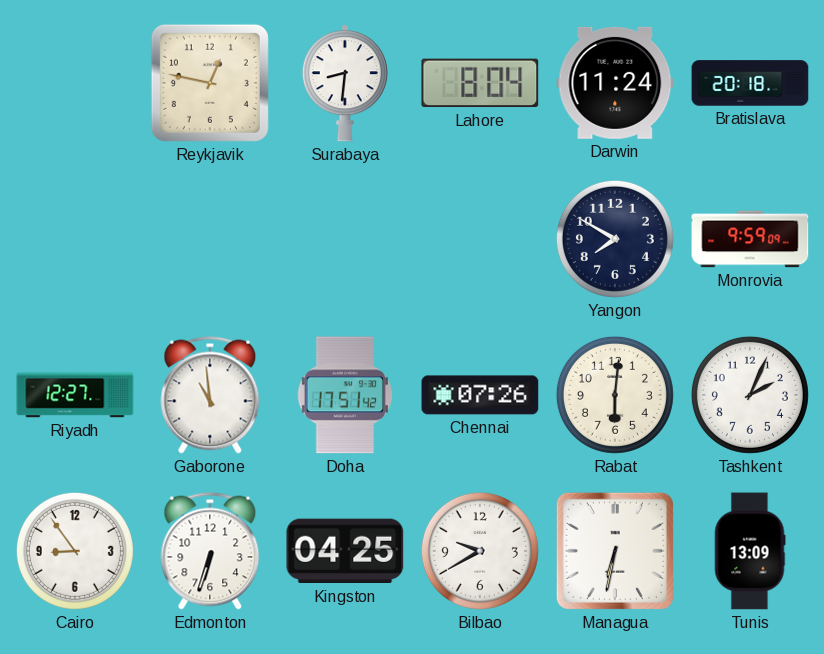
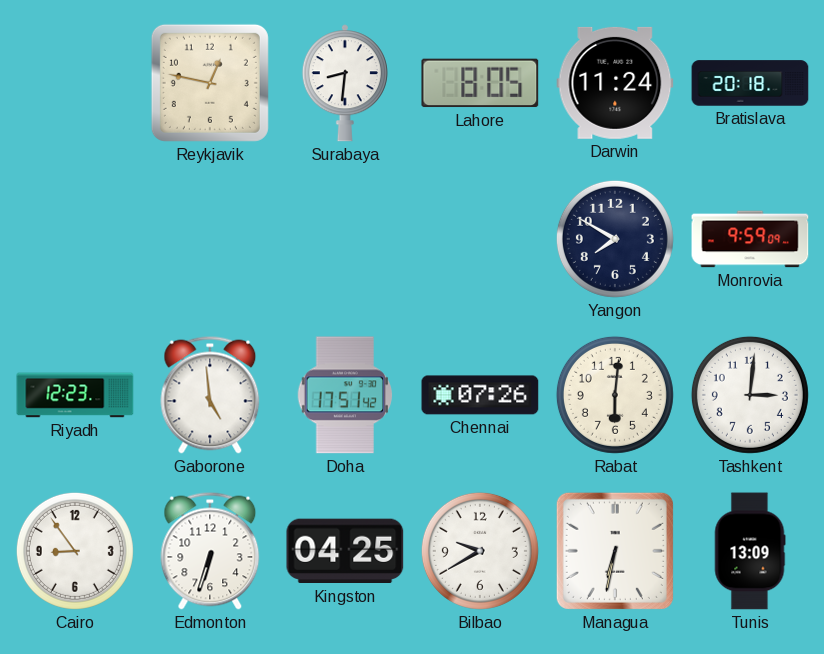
Lahore: 8:04 -> 8:05
Riyadh: 12:27 -> 12:23
Gaborone: 10:59 -> 4:59
Tashkent: 2:04 -> 3:01
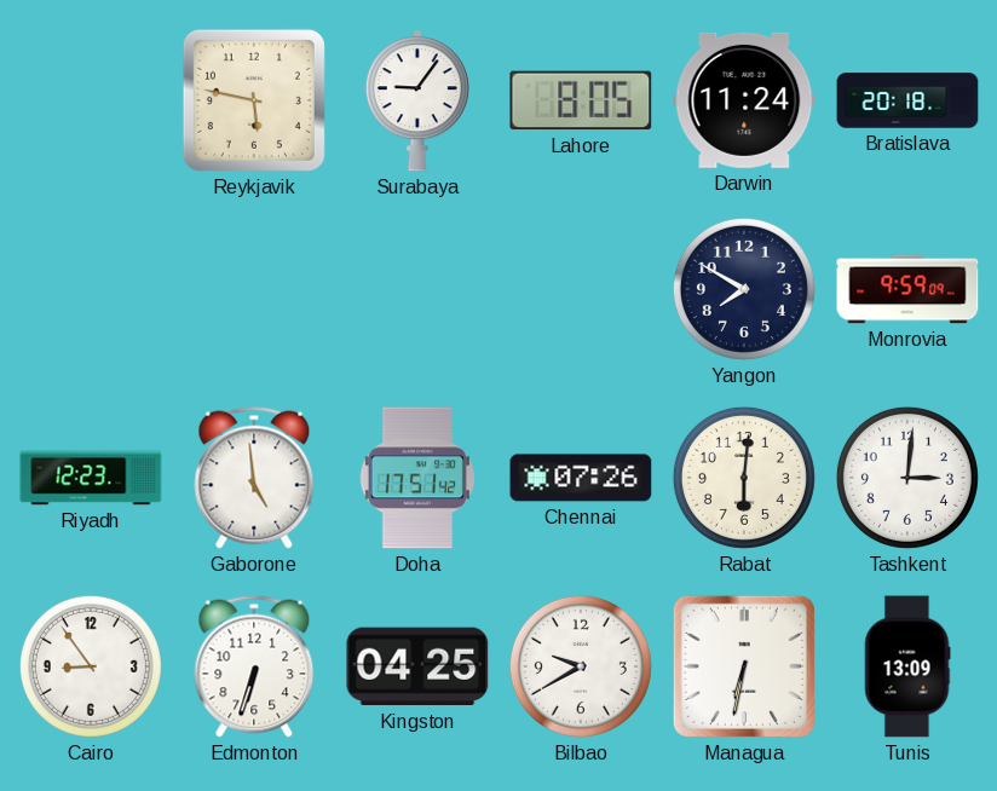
Reykjavik: 12:47 -> 5:47
Surabaya: 8:31 -> 9:06
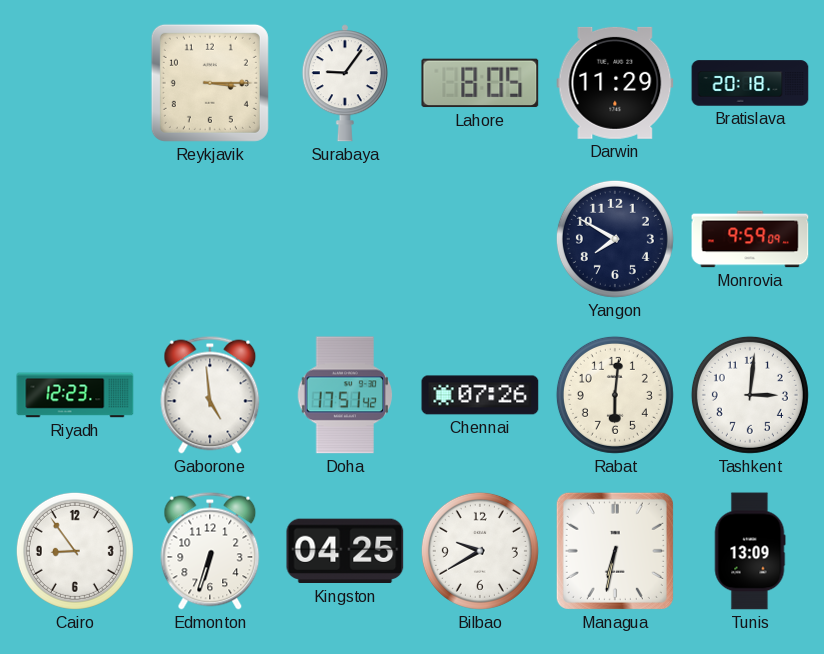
Reykjavik: 5:47 -> 3:15
Darwin: 11:24 -> 11:29
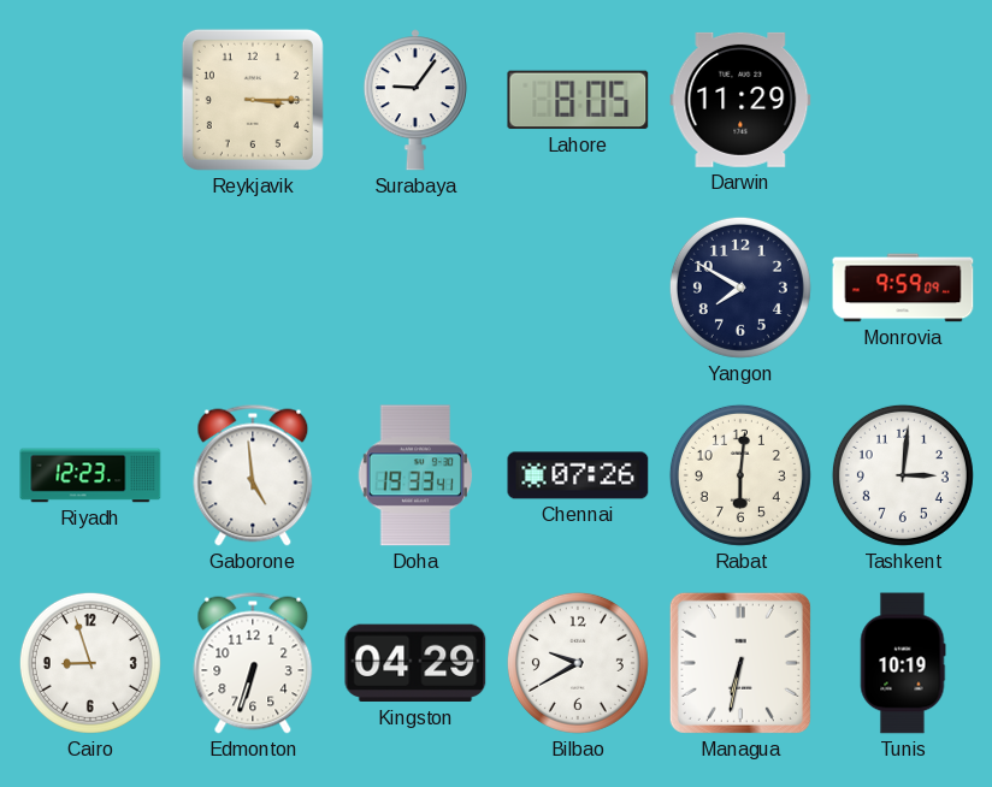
Bratislava: 20:18 -> none
Doha: 17:51 -> 19:33
Cairo: 8:54 -> 8:57
Kingston: 04:25 -> 04:29
Tunis: 13:09 -> 10:19
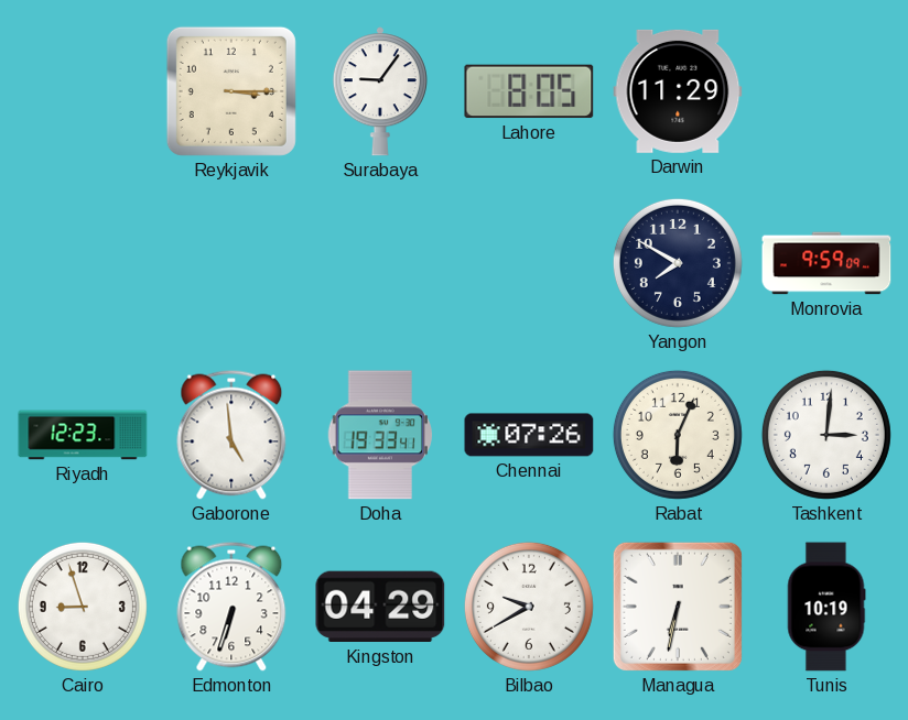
Rabat: 6:01 -> 6:04
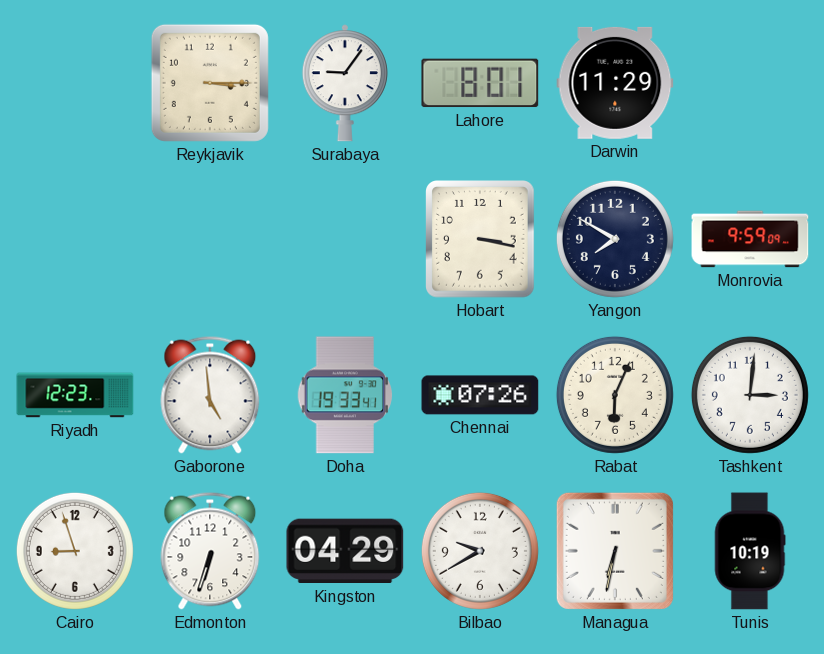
Lahore: 8:05 -> 8:01
Hobart: none -> 3:17
